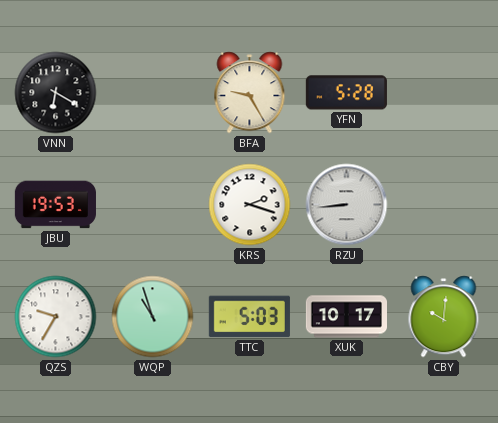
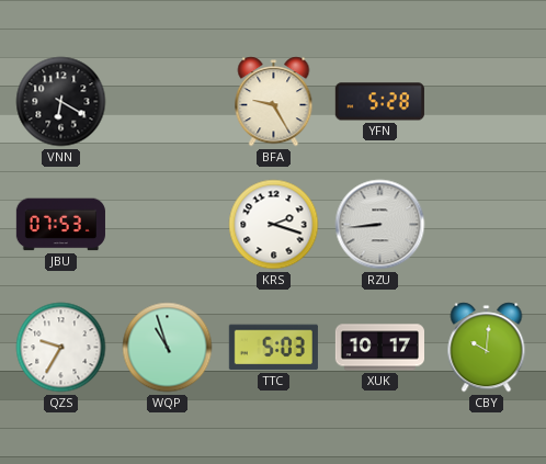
JBU: 19:53 -> 07:53
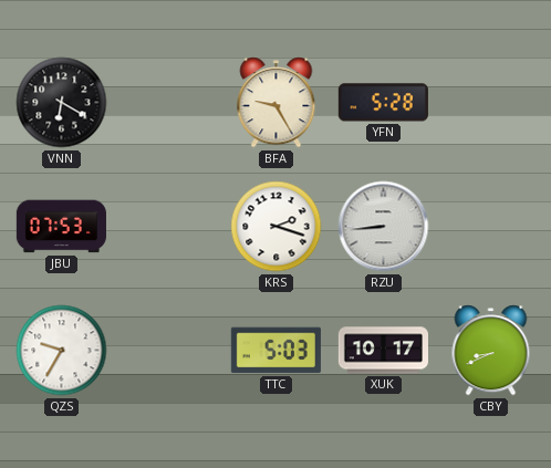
WQP: 10:57 -> none
CBY: 10:01 -> 8:41
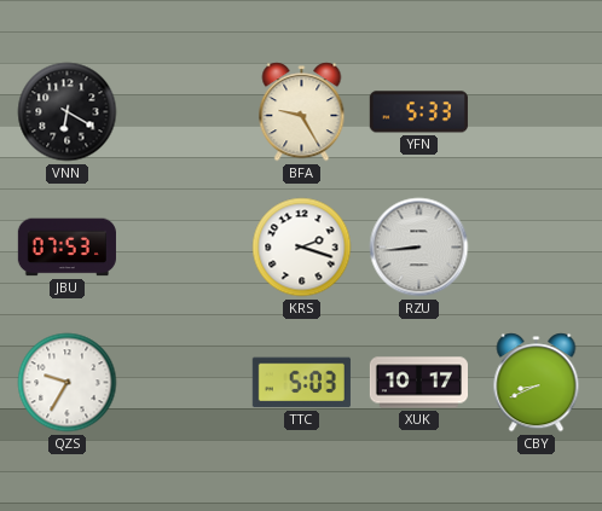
YFN: 5:28 -> 5:33
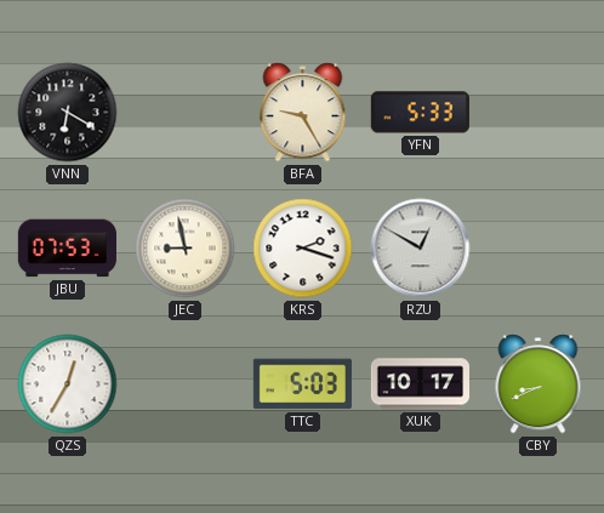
JEC: none -> 8:58
RZU: 8:44 -> 12:50
QZS: 9:35 -> 12:35
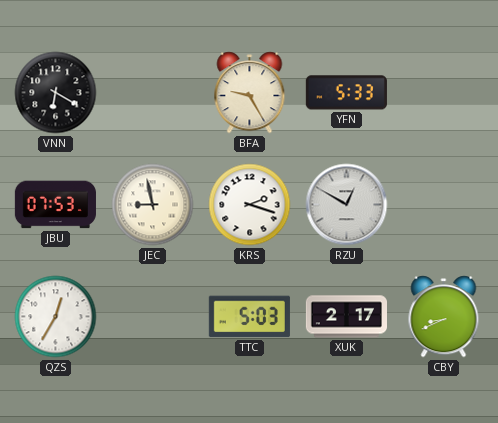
XUK: 10:17 -> 2:17
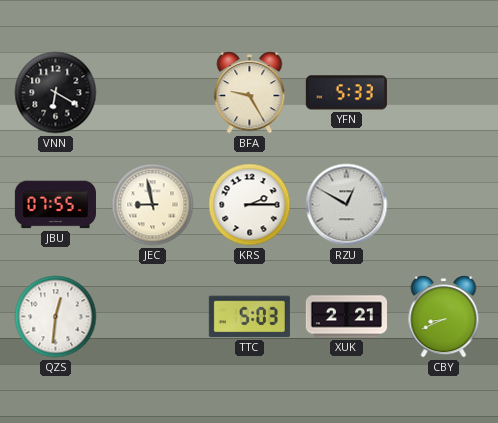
JBU: 07:53 -> 07:55
KRS: 2:18 -> 2:15
QZS: 12:35 -> 12:31
XUK: 2:17 -> 2:21
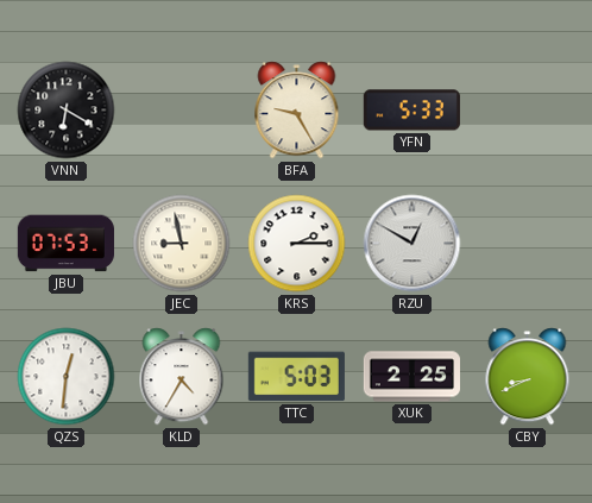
JBU: 07:55 -> 07:53
KLD: none -> 4:35
XUK: 2:21 -> 2:25
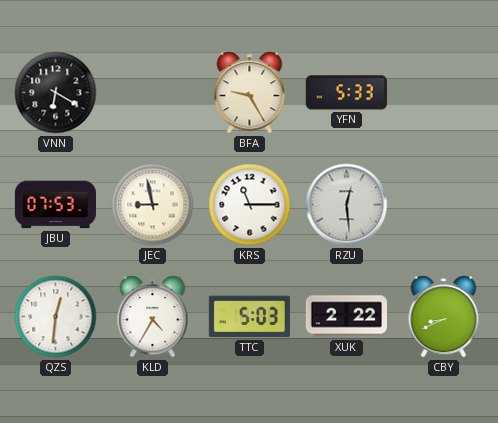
KRS: 2:15 -> 11:15
RZU: 12:50 -> 12:29
XUK: 2:25 -> 2:22
